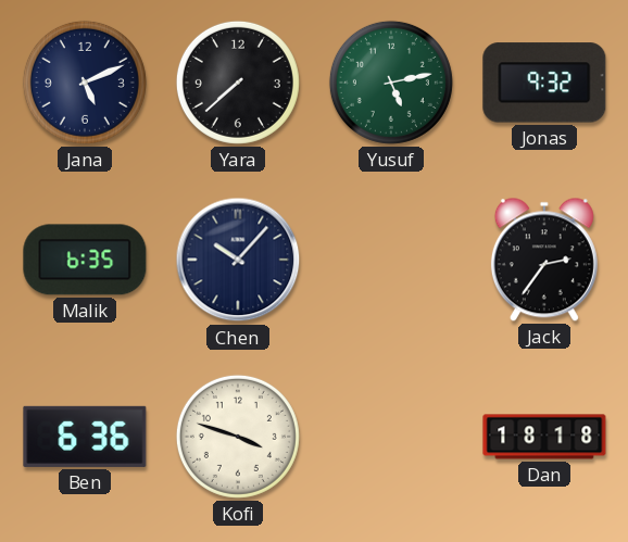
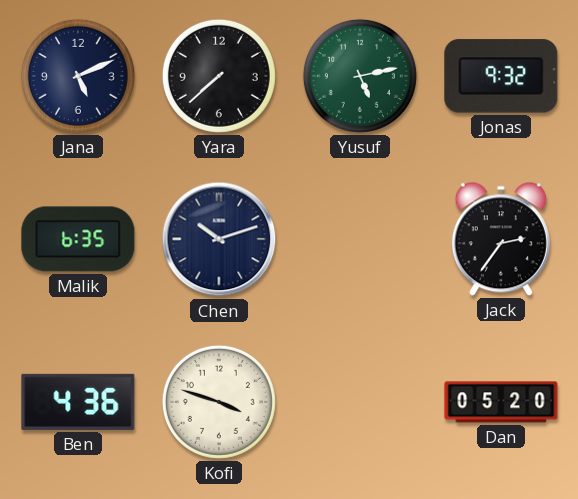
Chen: 10:07 -> 10:12
Ben: 6:36 -> 4:36
Dan: 18:18 -> 05:20
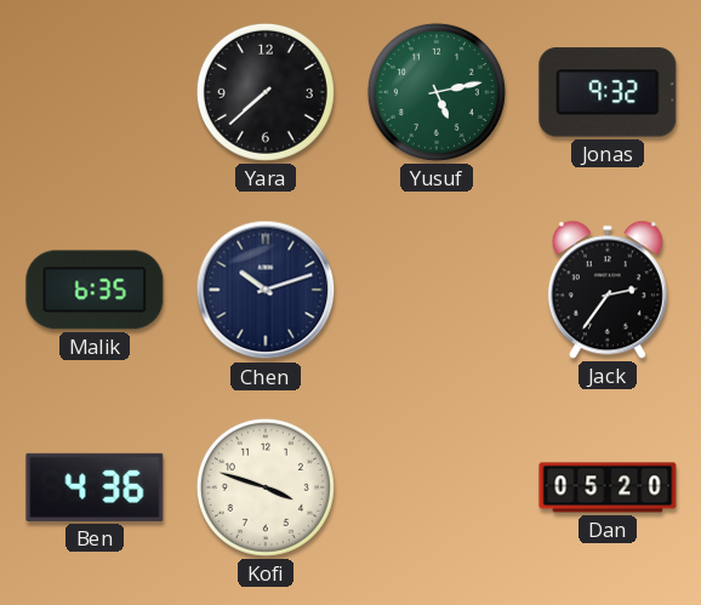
Jana: 5:11 -> none
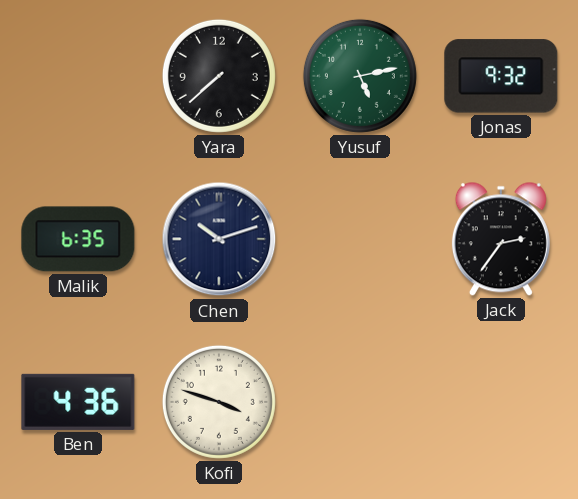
Dan: 05:20 -> none
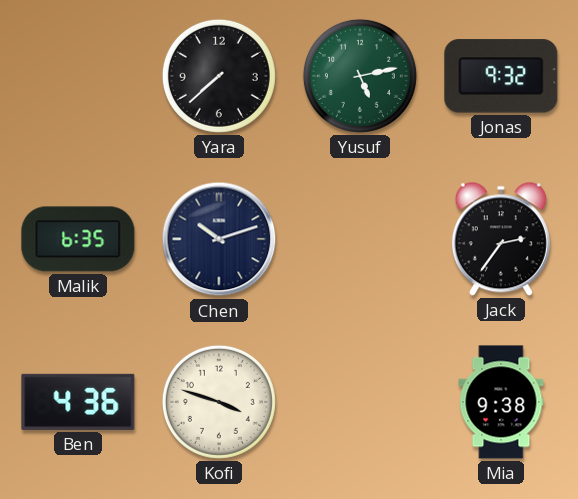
Mia: none -> 9:38
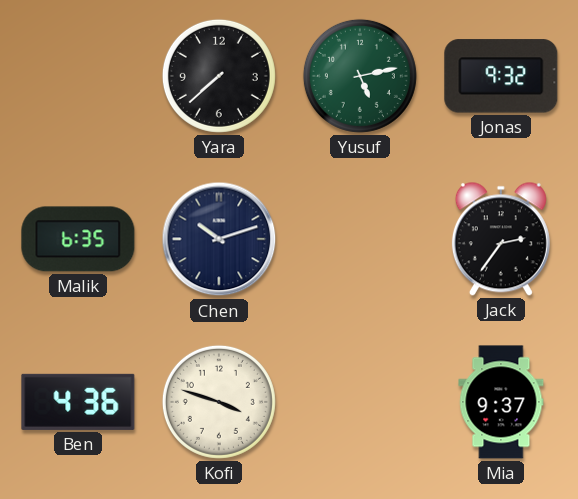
Mia: 9:38 -> 9:37
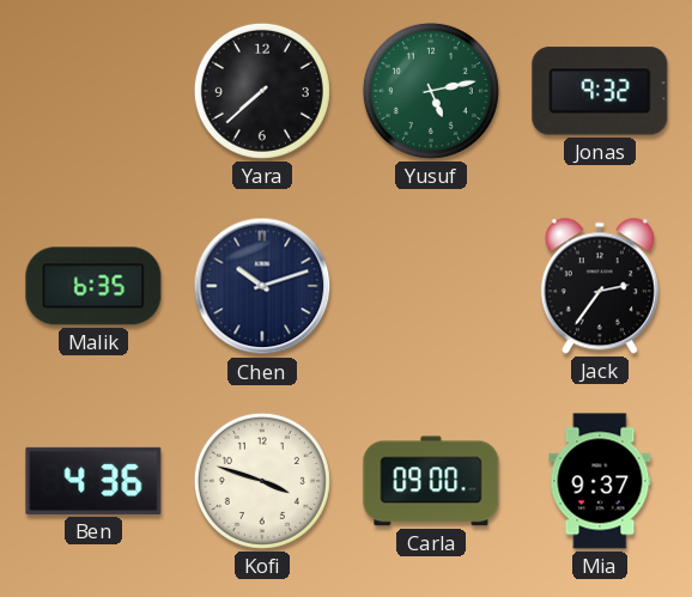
Carla: none -> 09:00
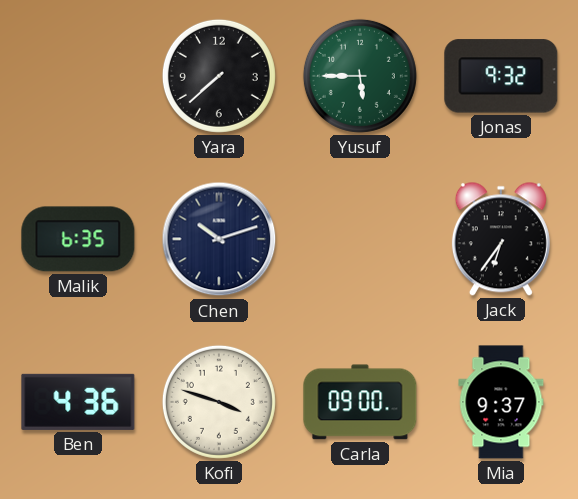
Yusuf: 5:13 -> 5:45
Jack: 2:36 -> 6:36
